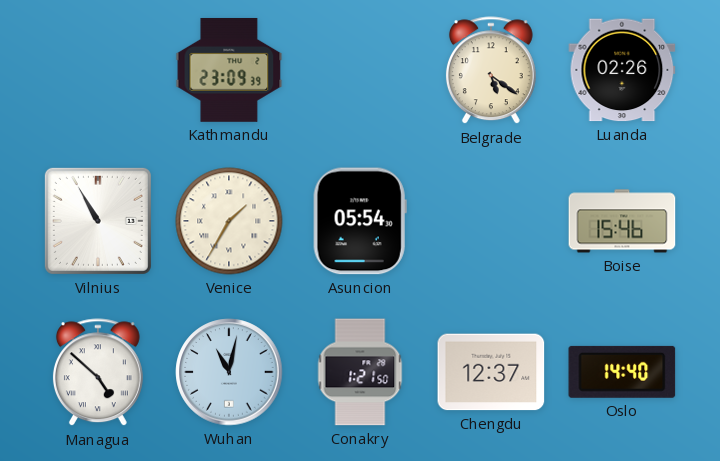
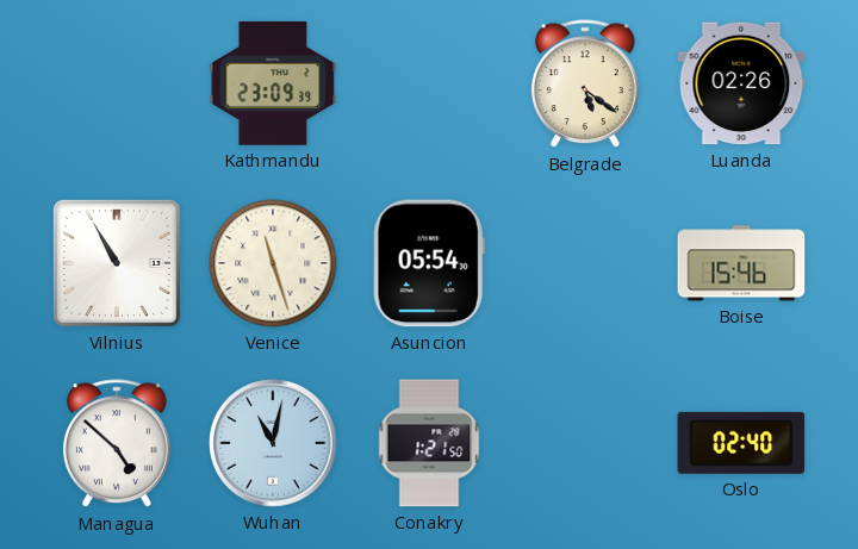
Venice: 1:35 -> 11:27
Chengdu: 12:37 -> none
Oslo: 14:40 -> 02:40
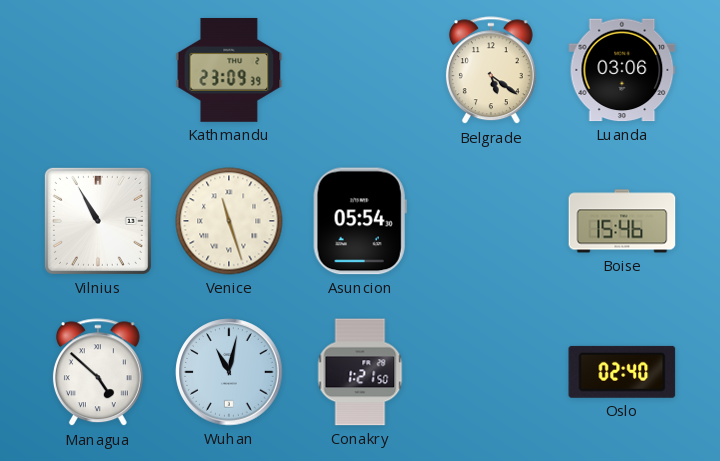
Luanda: 02:26 -> 03:06
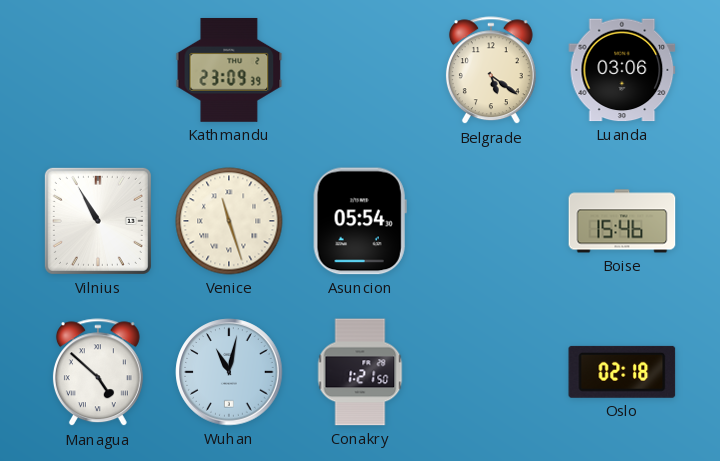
Oslo: 02:40 -> 02:18
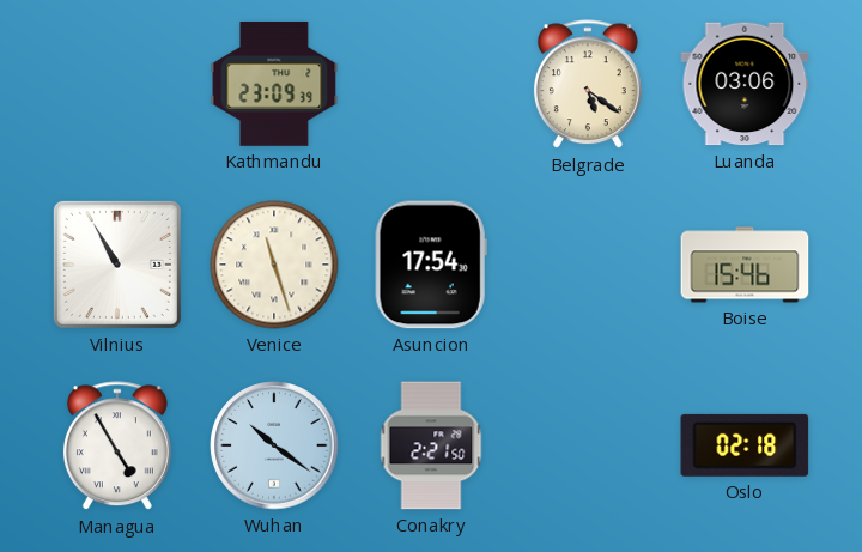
Asuncion: 05:54 -> 17:54
Managua: 4:52 -> 4:55
Wuhan: 11:02 -> 10:21
Conakry: 1:21 -> 2:21
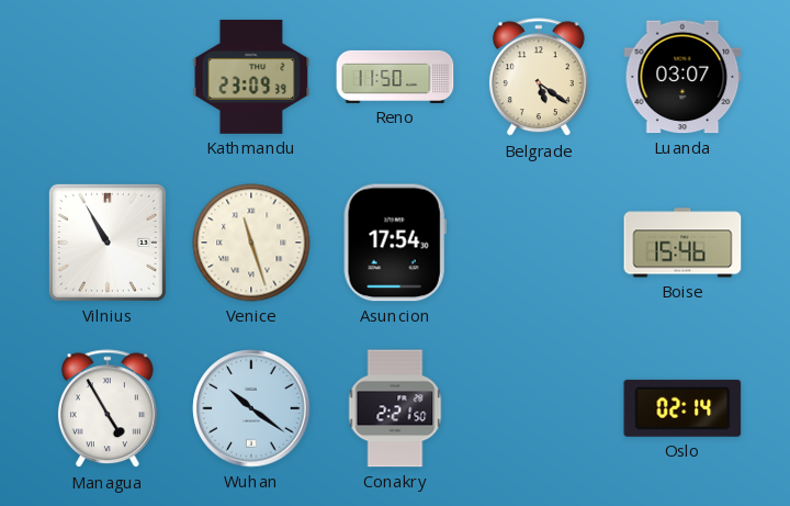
Reno: none -> 11:50
Luanda: 03:06 -> 03:07
Oslo: 02:18 -> 02:14
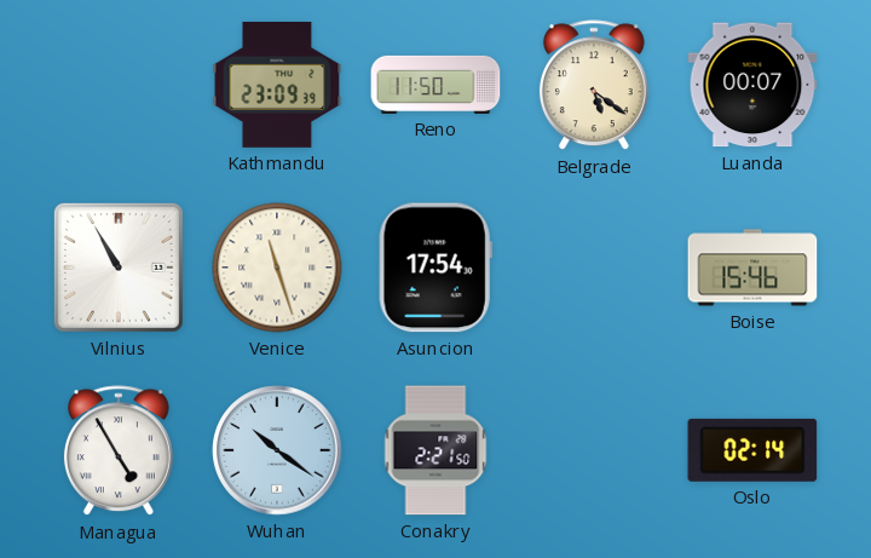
Luanda: 03:07 -> 00:07
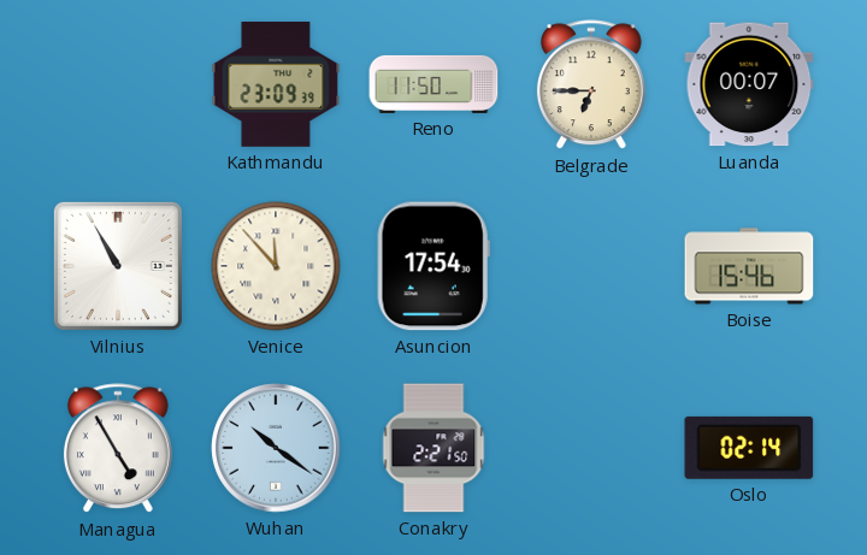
Belgrade: 5:21 -> 6:45
Venice: 11:27 -> 11:53
